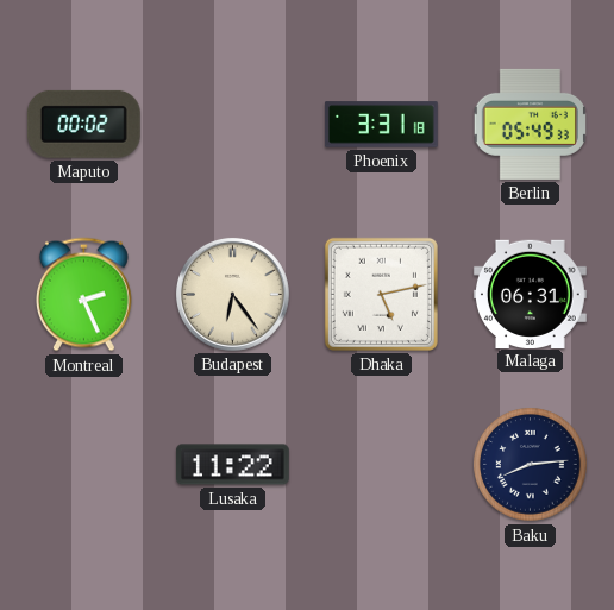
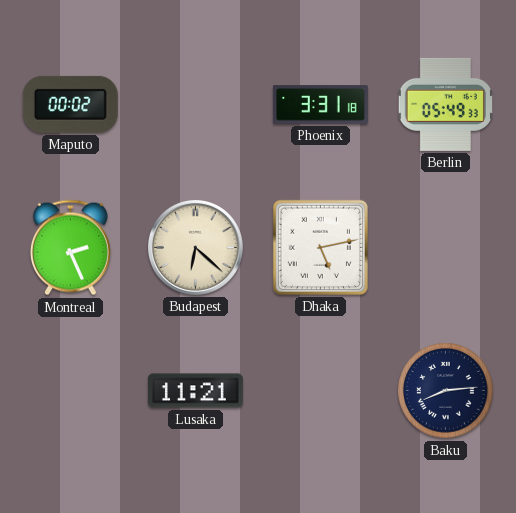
Budapest: 6:24 -> 6:22
Malaga: 06:31 -> none
Lusaka: 11:22 -> 11:21
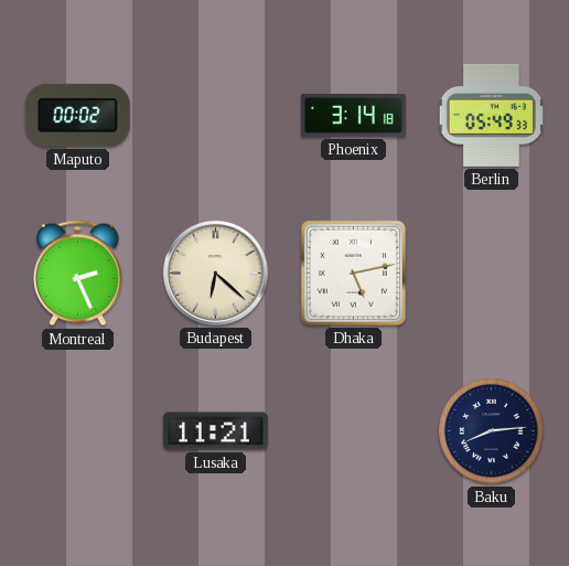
Phoenix: 3:31 -> 3:14
